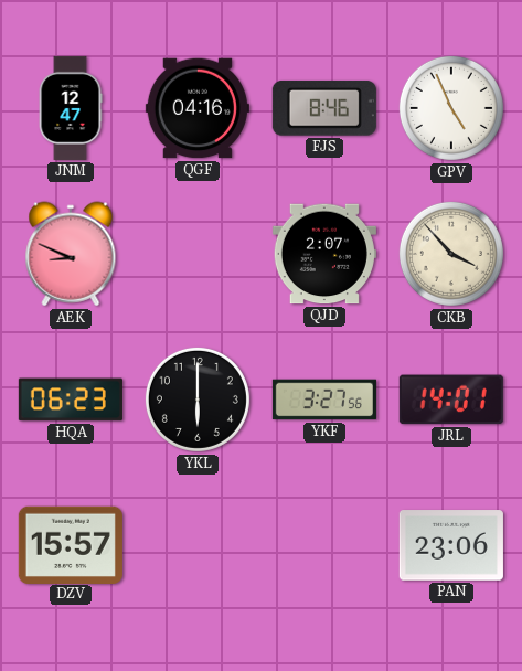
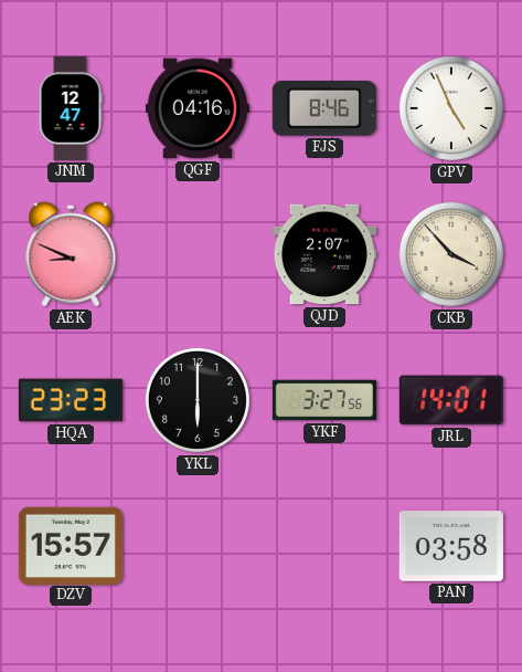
HQA: 06:23 -> 23:23
PAN: 23:06 -> 03:58
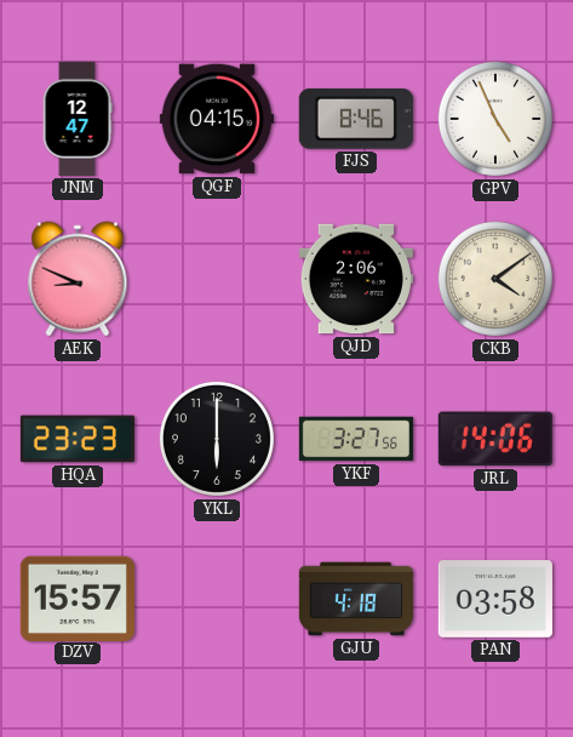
QGF: 04:16 -> 04:15
QJD: 2:07 -> 2:06
CKB: 3:53 -> 4:09
JRL: 14:01 -> 14:06
GJU: none -> 4:18
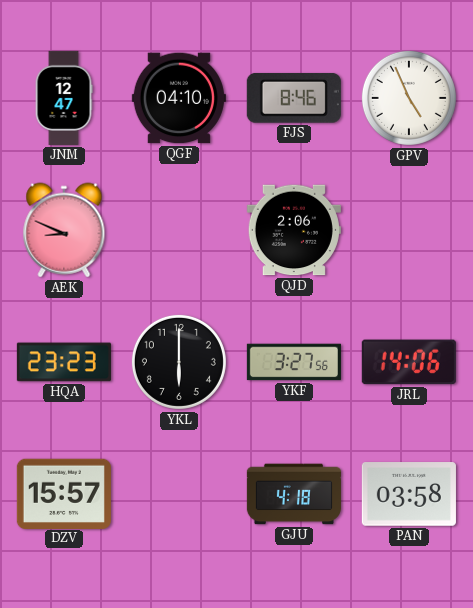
QGF: 04:15 -> 04:10
CKB: 4:09 -> none
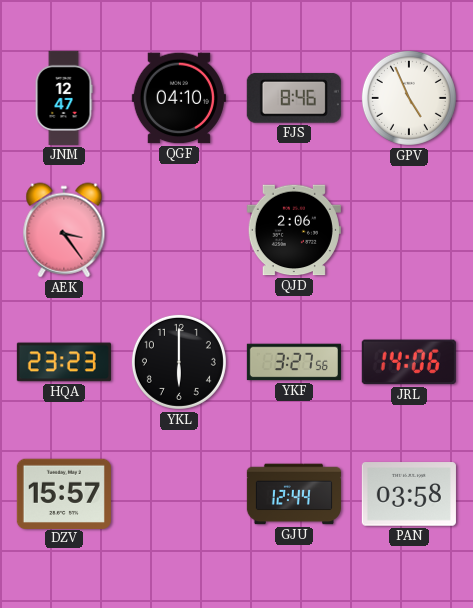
AEK: 8:49 -> 3:24
GJU: 4:18 -> 12:44
